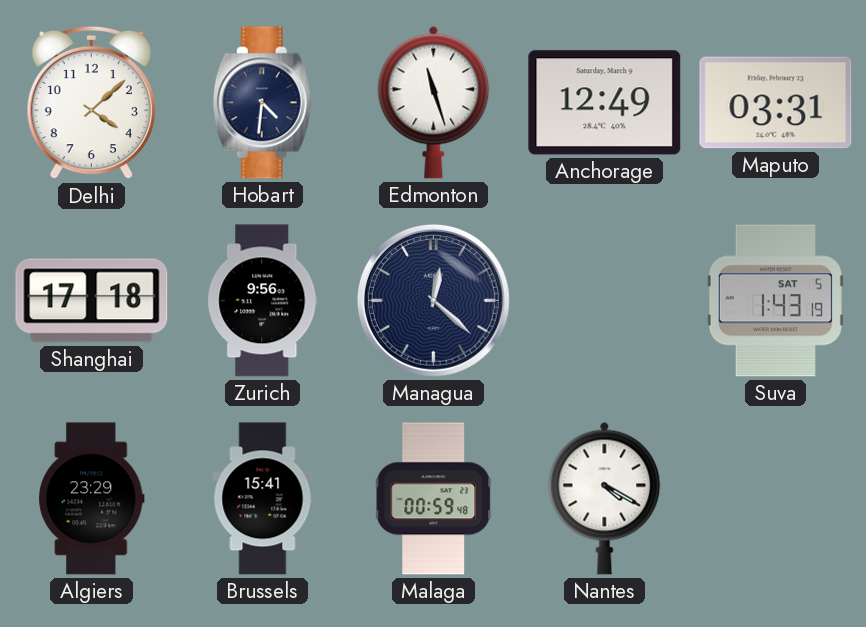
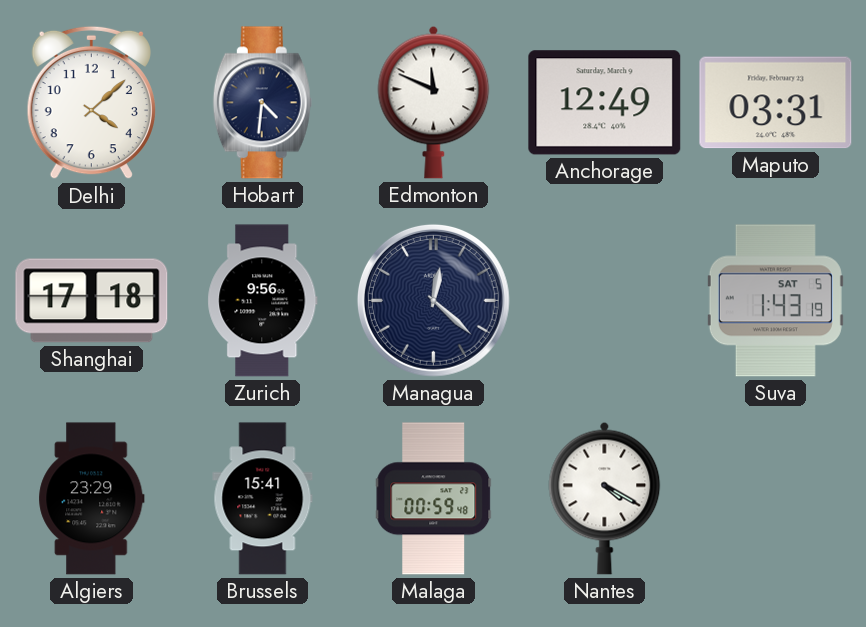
Edmonton: 11:27 -> 11:49
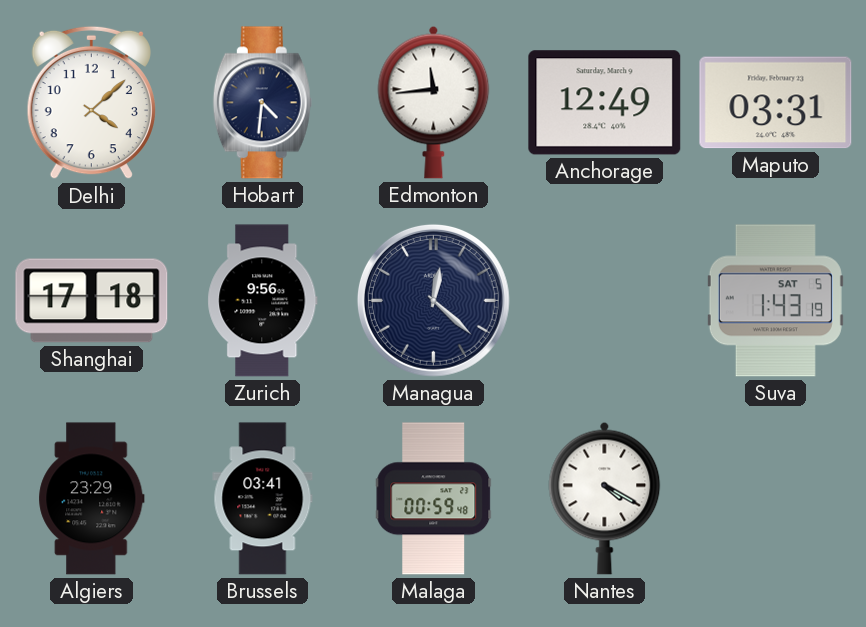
Edmonton: 11:49 -> 11:44
Brussels: 15:41 -> 03:41
